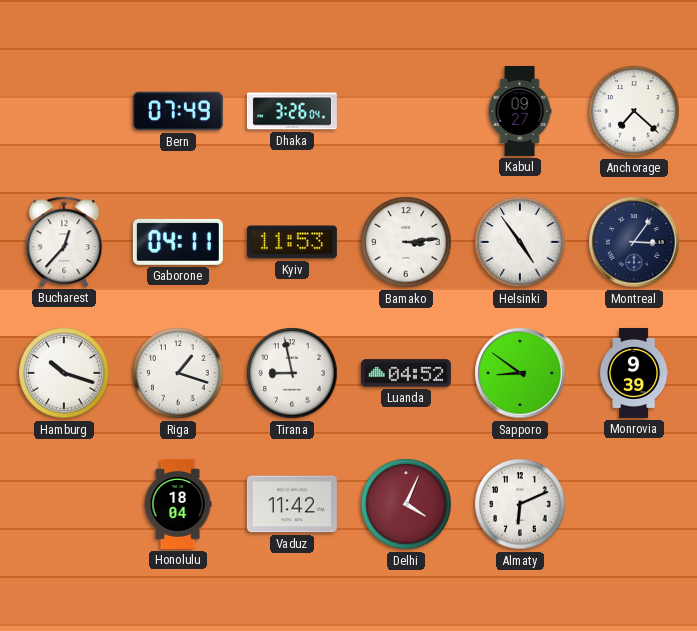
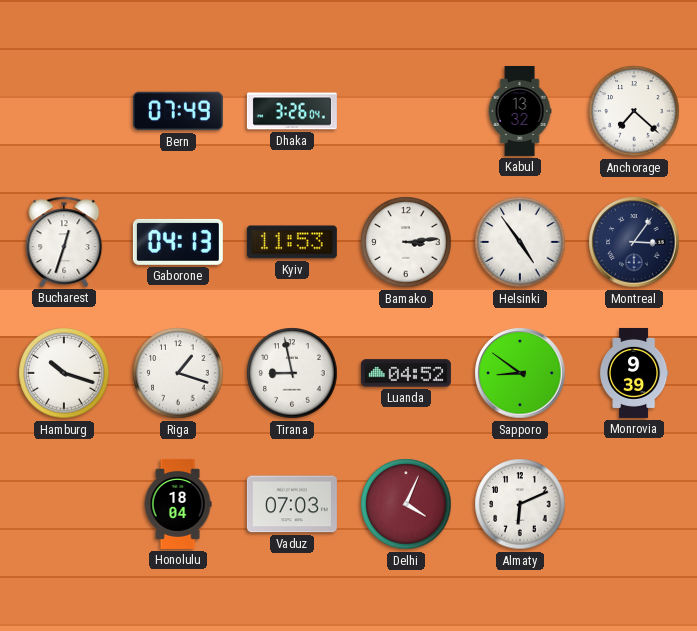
Kabul: 09:27 -> 13:32
Bucharest: 12:37 -> 12:33
Gaborone: 04:11 -> 04:13
Vaduz: 11:42 -> 07:03
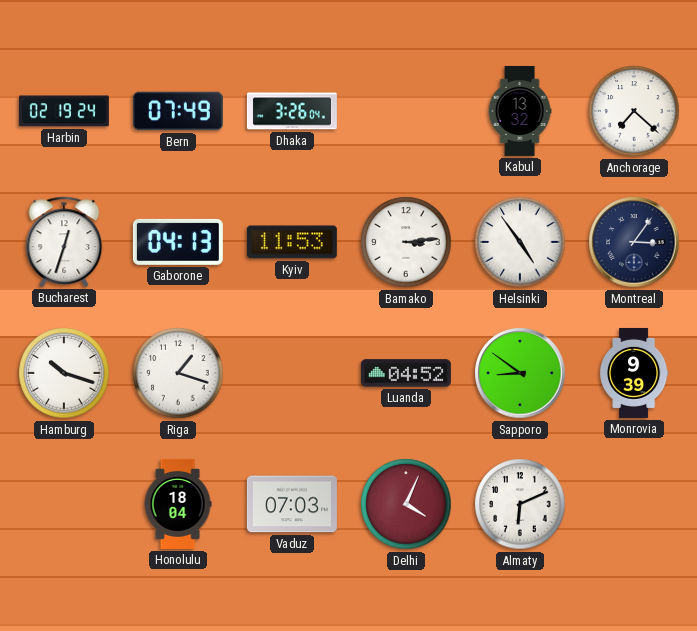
Harbin: none -> 02:19
Tirana: 8:58 -> none
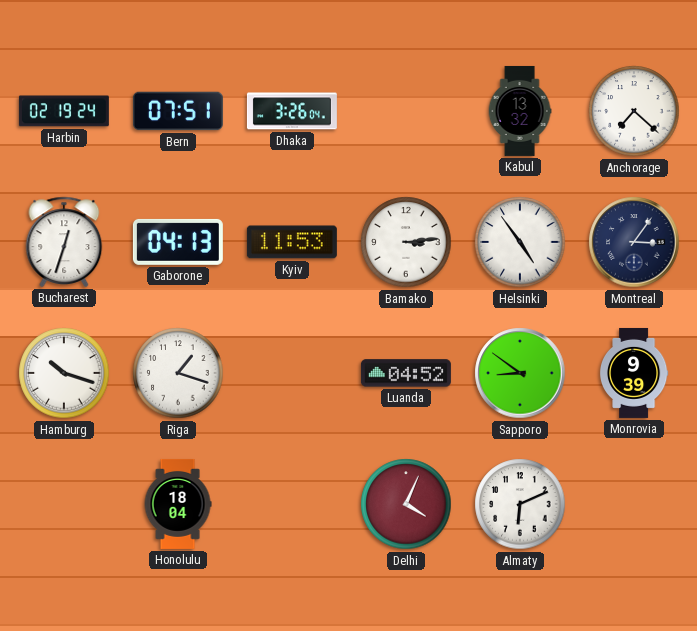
Bern: 07:49 -> 07:51
Vaduz: 07:03 -> none
